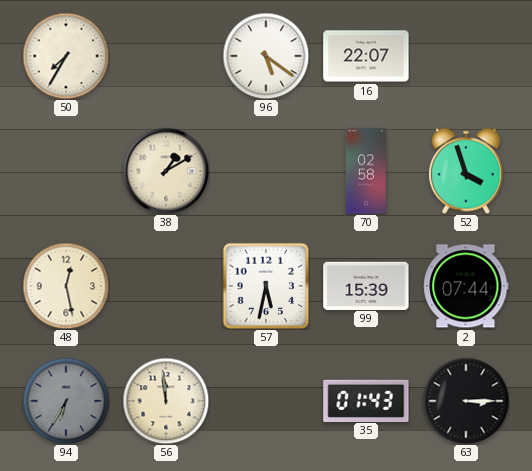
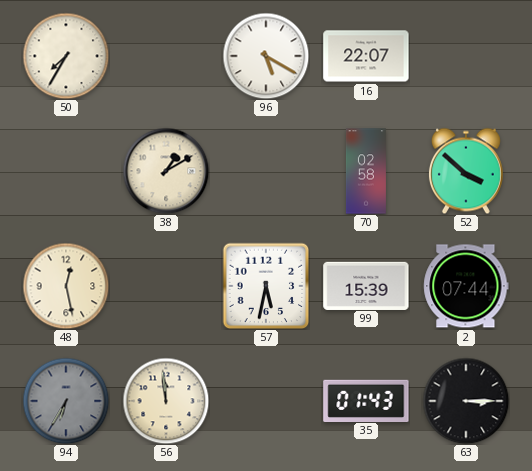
96: 5:21 -> 5:20
52: 3:57 -> 3:52
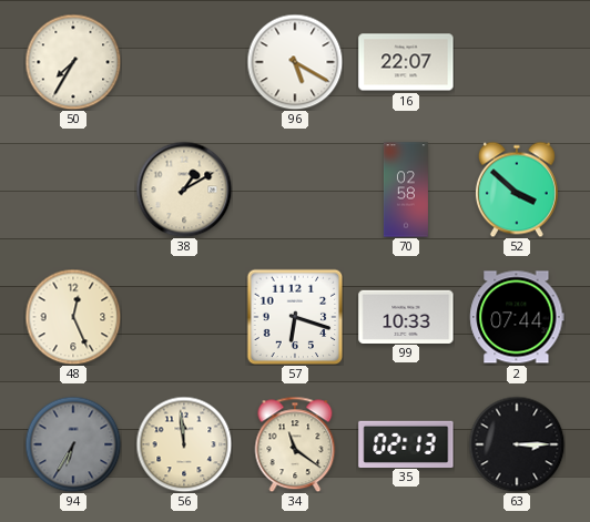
48: 12:28 -> 12:26
57: 5:32 -> 6:18
99: 15:39 -> 10:33
34: none -> 11:21
35: 01:43 -> 02:13
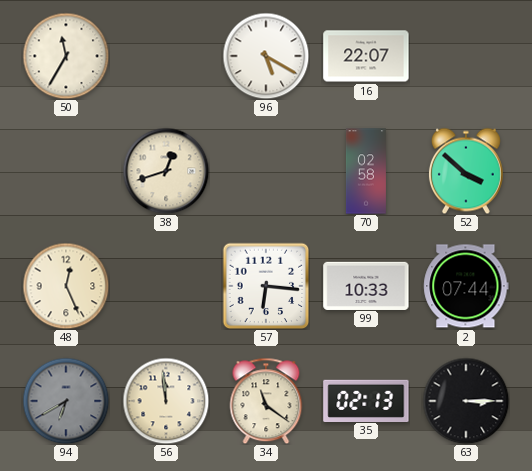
50: 7:35 -> 11:35
38: 1:10 -> 12:42
57: 6:18 -> 6:16
94: 6:35 -> 6:40
